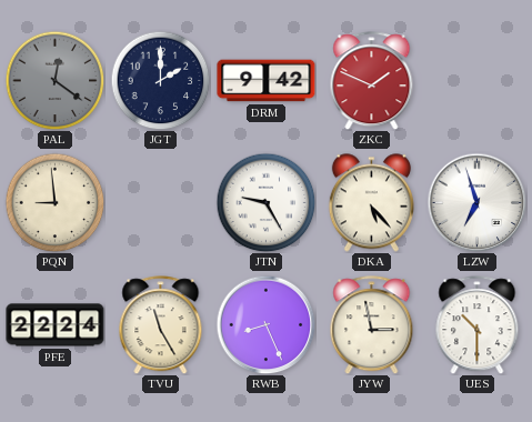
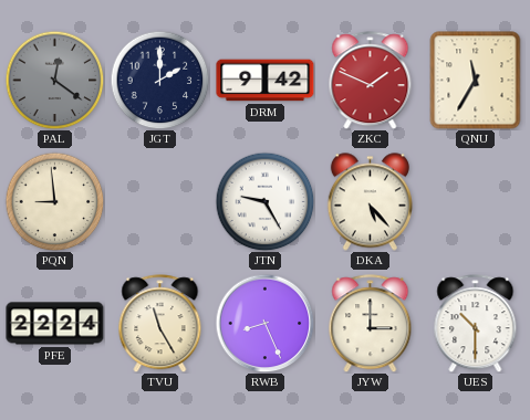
QNU: none -> 11:35
LZW: 6:57 -> none
JYW: 2:58 -> 3:00
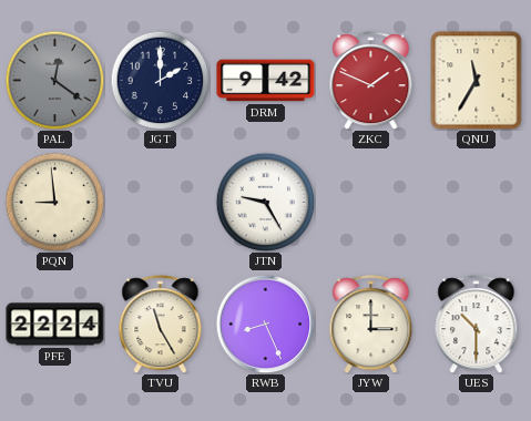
DKA: 5:23 -> none
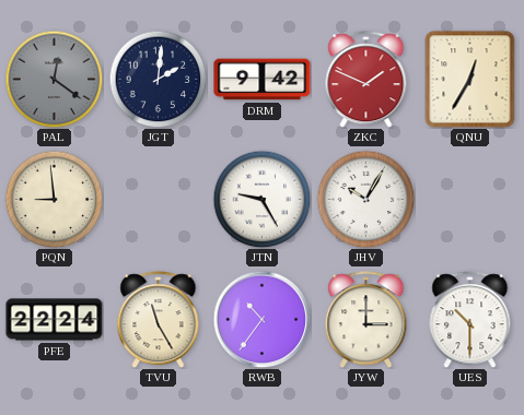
JGT: 2:00 -> 2:01
QNU: 11:35 -> 12:35
JHV: none -> 10:05
RWB: 8:26 -> 10:36
